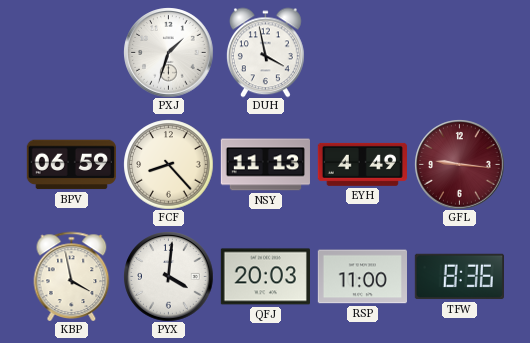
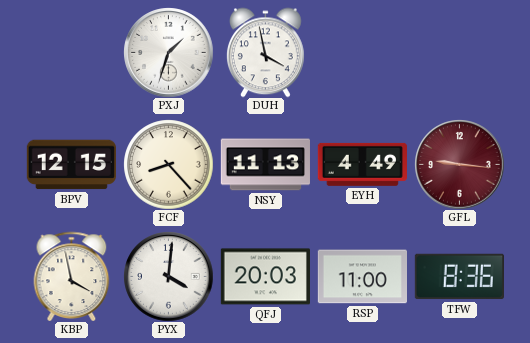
BPV: 06:59 -> 12:15
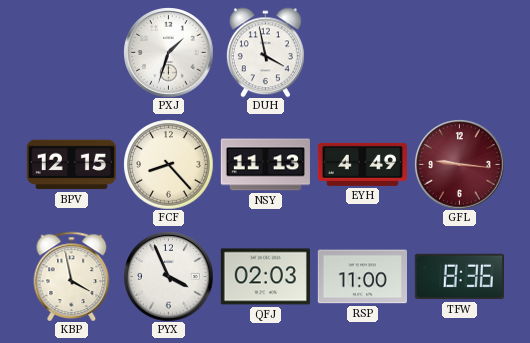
PYX: 4:01 -> 3:56
QFJ: 20:03 -> 02:03
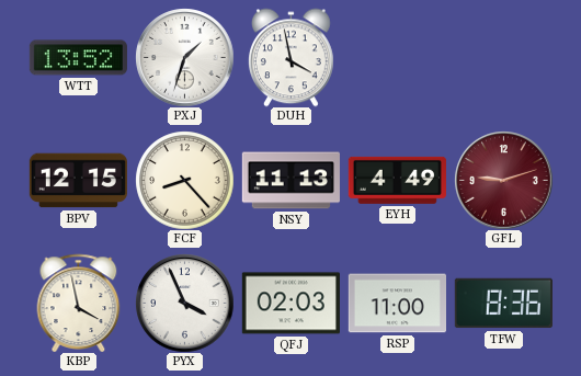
WTT: none -> 13:52
GFL: 9:16 -> 9:12
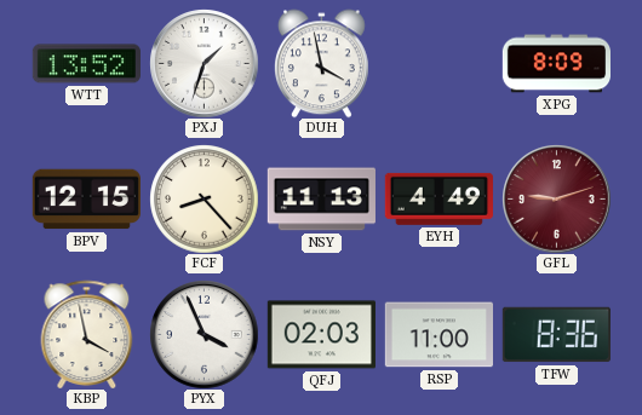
XPG: none -> 8:09
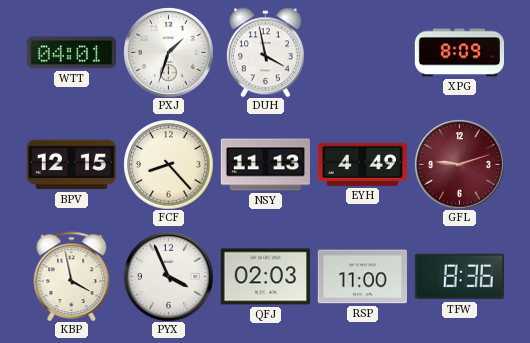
WTT: 13:52 -> 04:01
